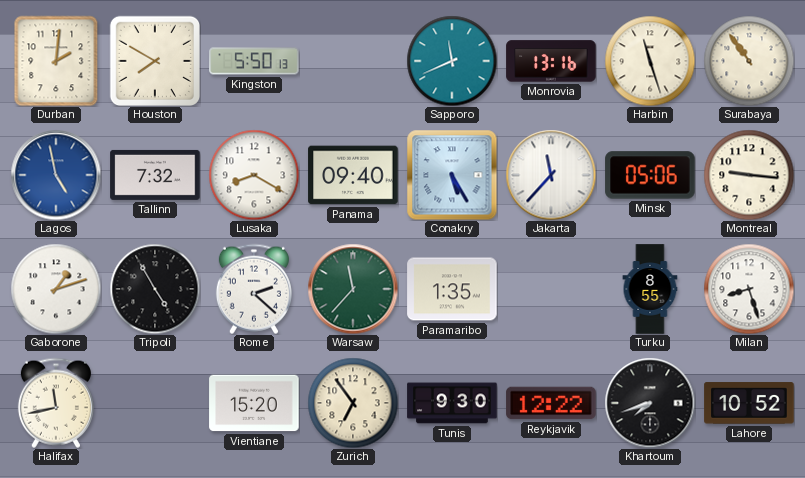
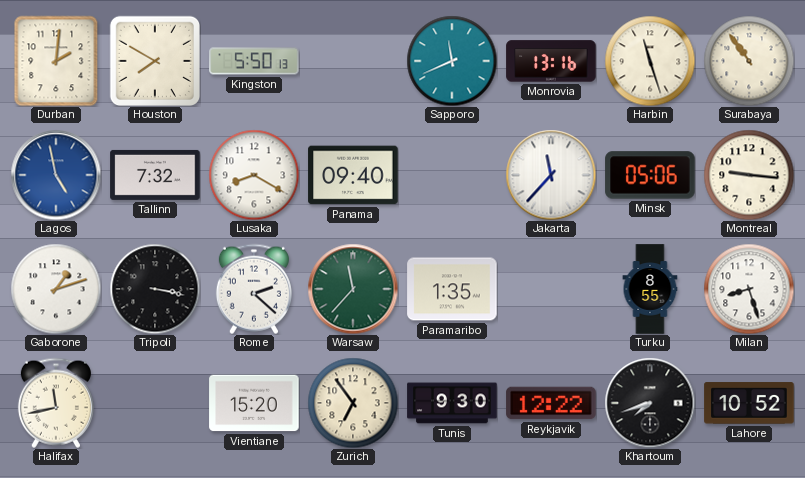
Conakry: 5:25 -> none
Tripoli: 4:55 -> 3:17
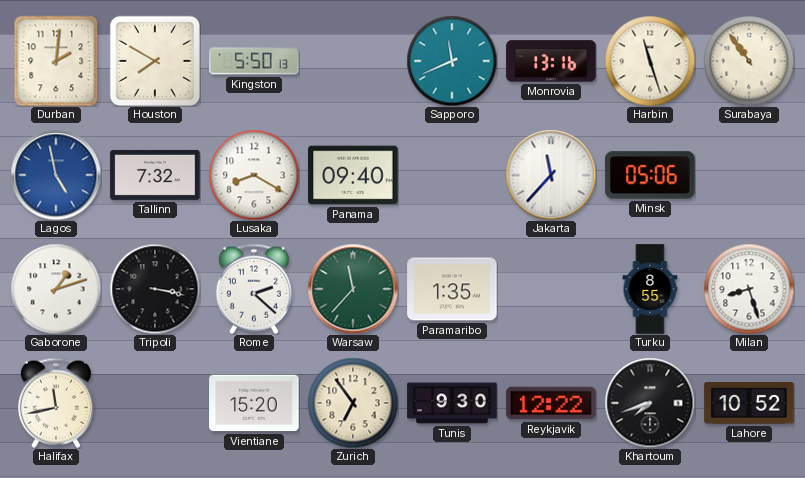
Montreal: 9:16 -> none
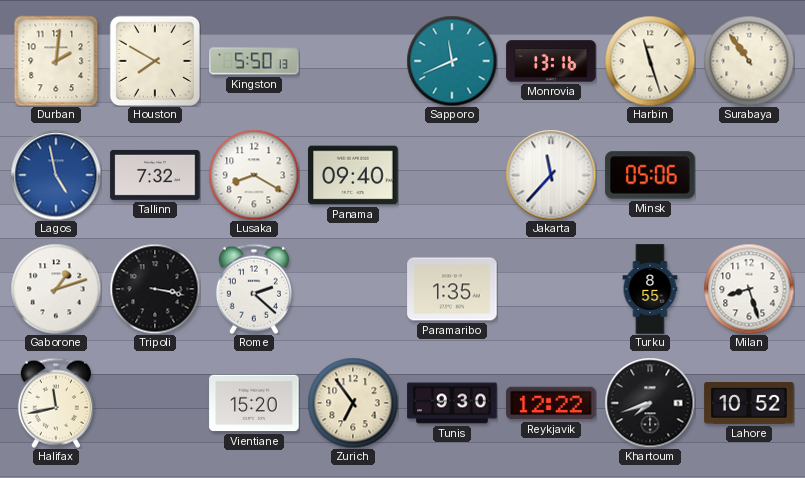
Warsaw: 11:37 -> none
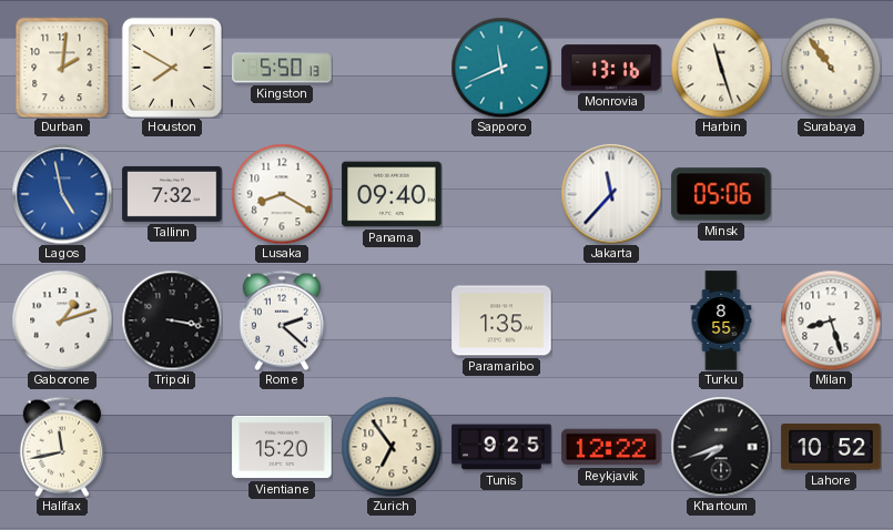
Tunis: 9:30 -> 9:25
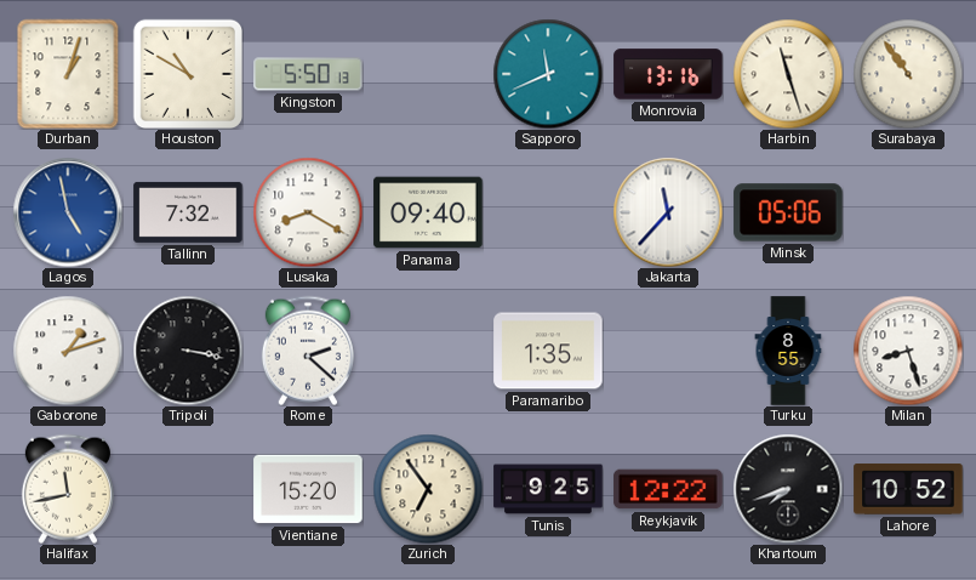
Durban: 2:01 -> 1:03
Houston: 7:50 -> 10:50
